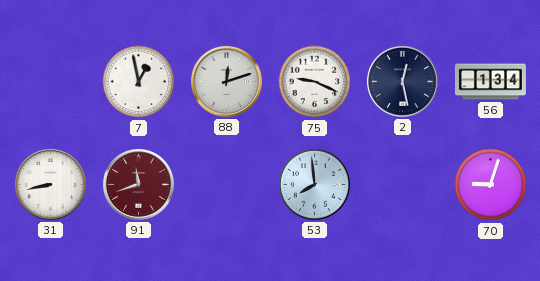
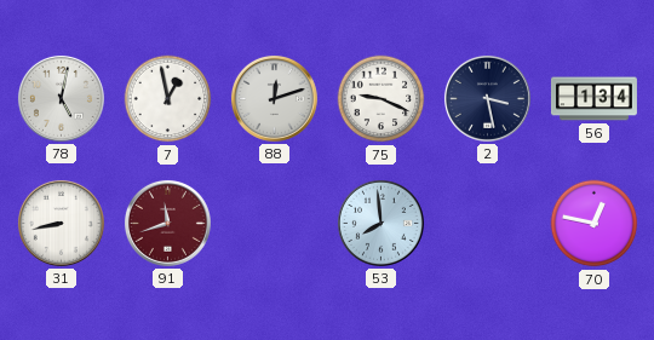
78: none -> 5:02
2: 12:28 -> 3:28
70: 9:03 -> 12:47
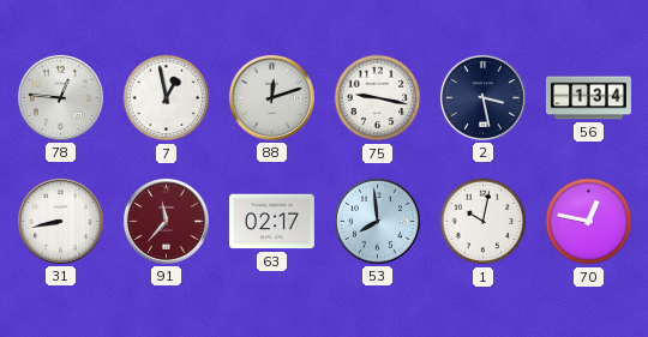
78: 5:02 -> 12:46
75: 9:19 -> 9:17
91: 11:42 -> 11:37
63: none -> 02:17
1: none -> 10:02
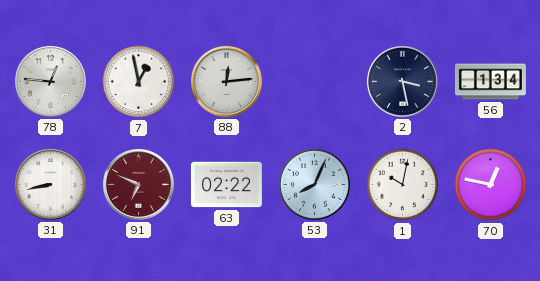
88: 12:12 -> 12:14
75: 9:17 -> none
91: 11:37 -> 6:49
63: 02:17 -> 02:22
53: 7:59 -> 8:04
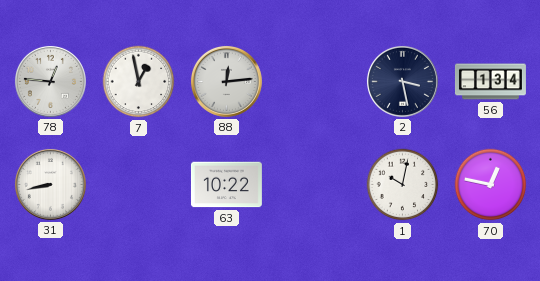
91: 6:49 -> none
63: 02:22 -> 10:22
53: 8:04 -> none
